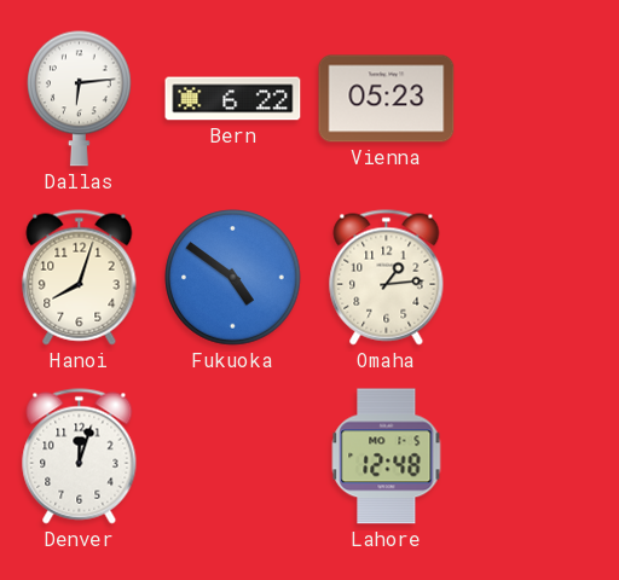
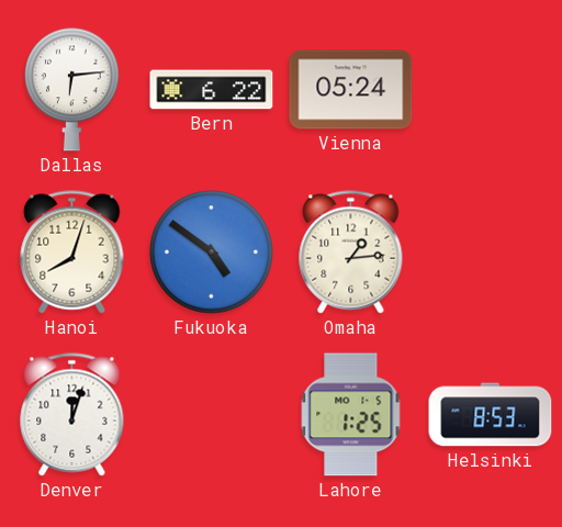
Vienna: 05:23 -> 05:24
Lahore: 12:48 -> 1:25
Helsinki: none -> 8:53
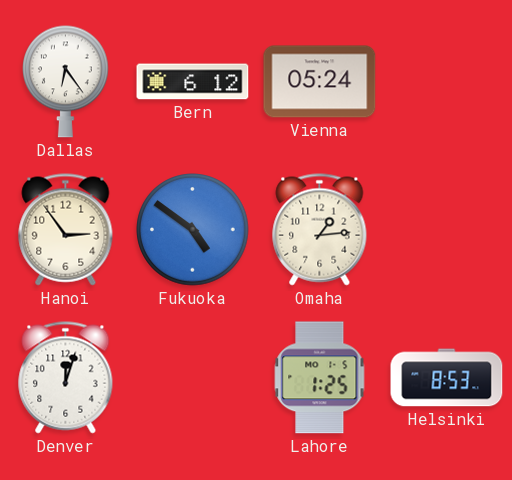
Dallas: 6:14 -> 6:24
Bern: 6:22 -> 6:12
Hanoi: 8:03 -> 2:54
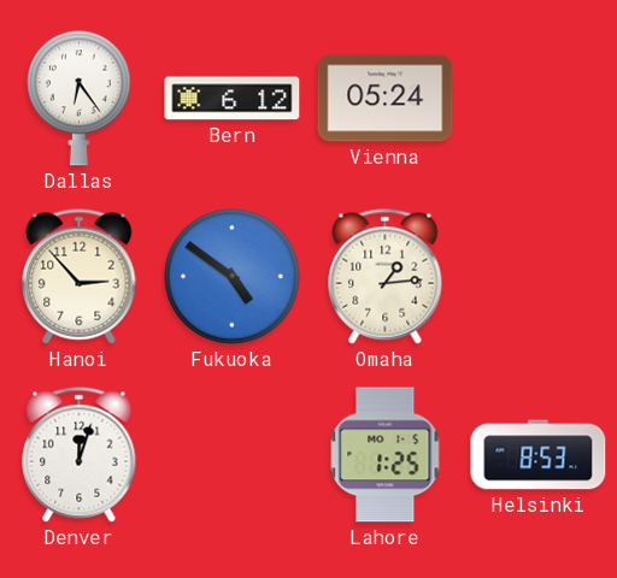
Hanoi: 2:54 -> 2:53
